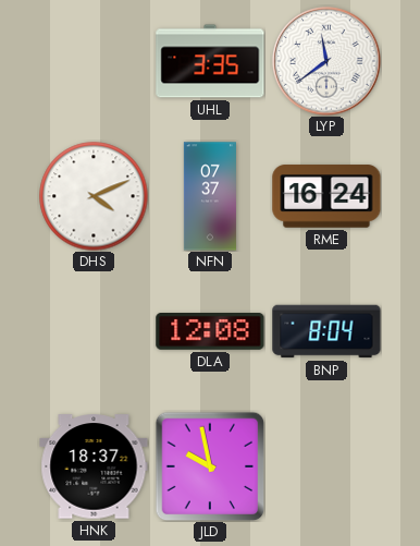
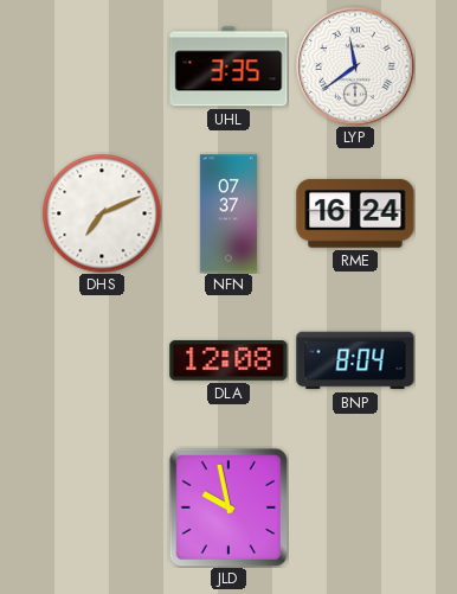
DHS: 4:11 -> 7:11
HNK: 18:37 -> none
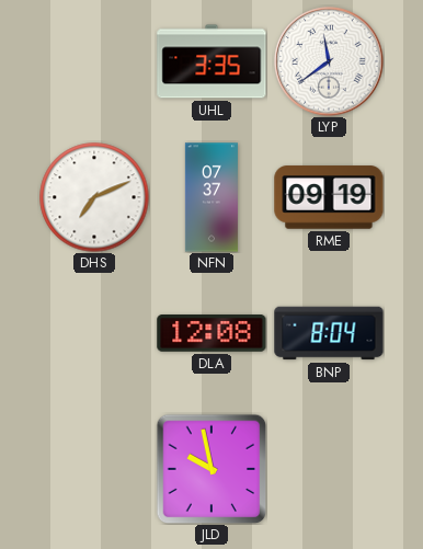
RME: 16:24 -> 09:19
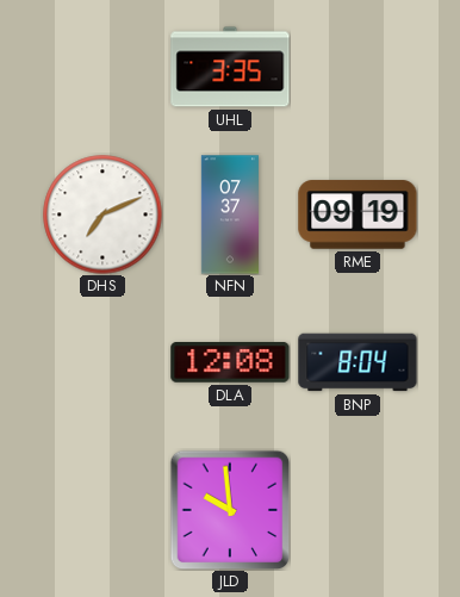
LYP: 11:39 -> none
JLD: 9:58 -> 9:59
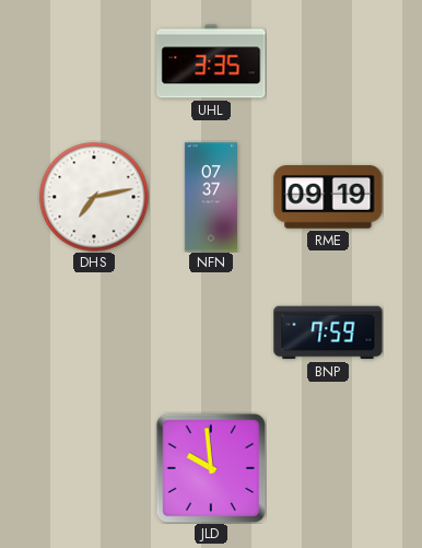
DHS: 7:11 -> 7:13
DLA: 12:08 -> none
BNP: 8:04 -> 7:59
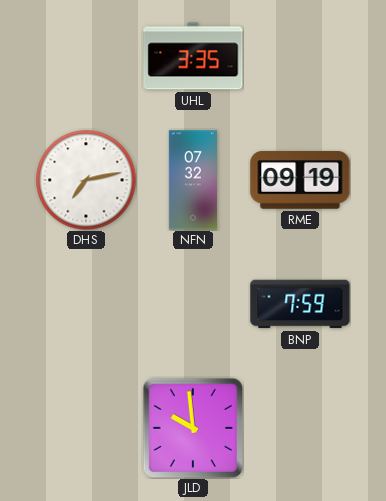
NFN: 07:37 -> 07:32
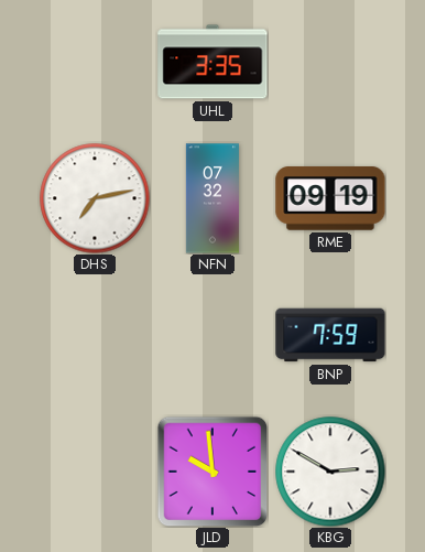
KBG: none -> 2:50
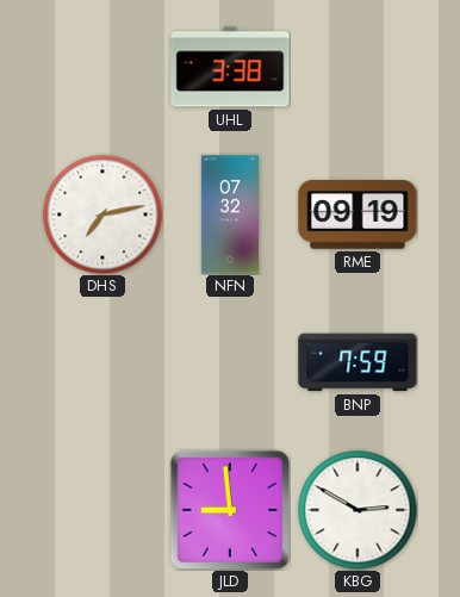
UHL: 3:35 -> 3:38
JLD: 9:59 -> 8:59
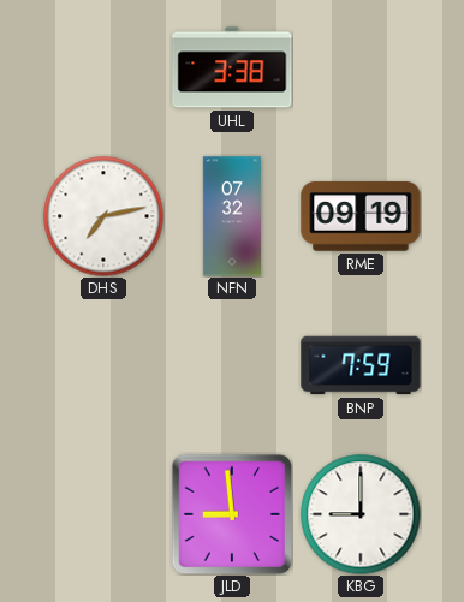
KBG: 2:50 -> 9:00
